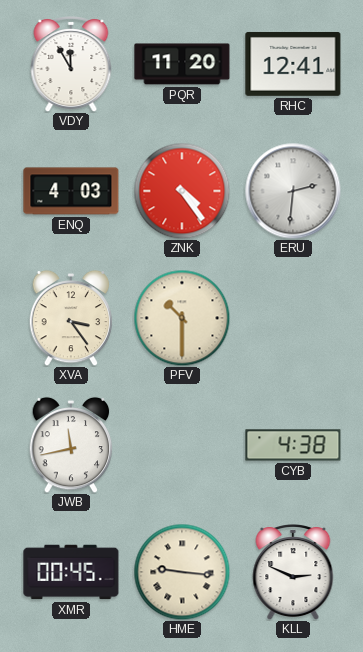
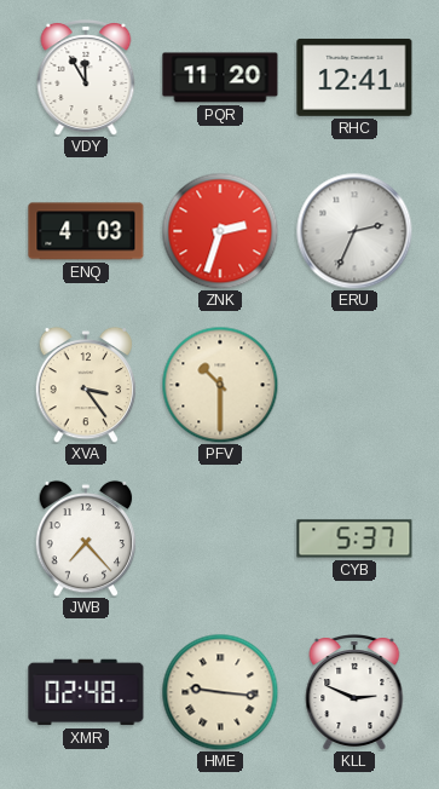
ZNK: 4:24 -> 2:33
ERU: 2:31 -> 2:34
JWB: 11:43 -> 7:23
CYB: 4:38 -> 5:37
XMR: 00:45 -> 02:48
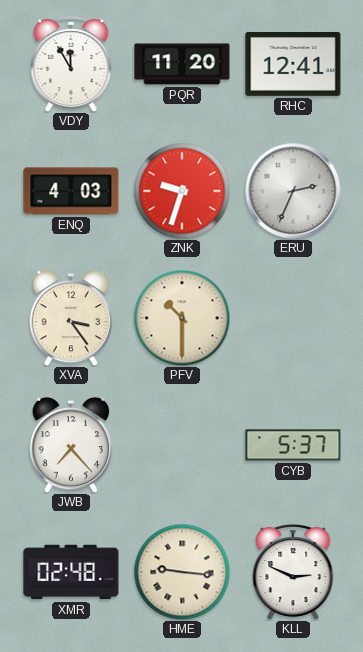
ZNK: 2:33 -> 9:33
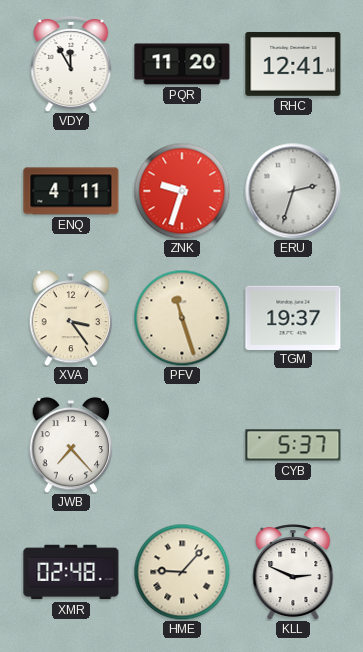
ENQ: 4:03 -> 4:11
ERU: 2:34 -> 2:33
PFV: 10:30 -> 11:27
TGM: none -> 19:37
HME: 9:16 -> 9:07
